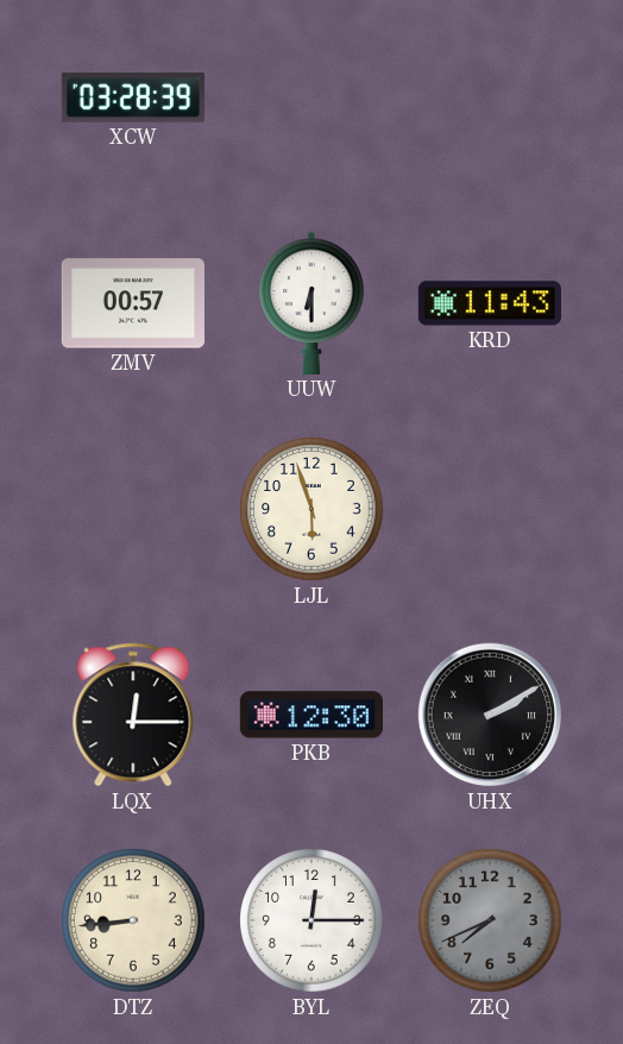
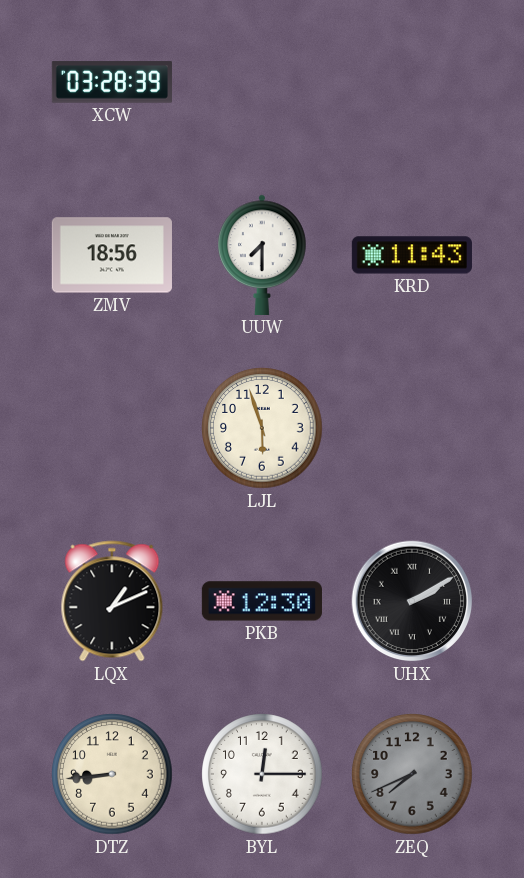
ZMV: 00:57 -> 18:56
UUW: 6:30 -> 7:30
LQX: 12:15 -> 1:11
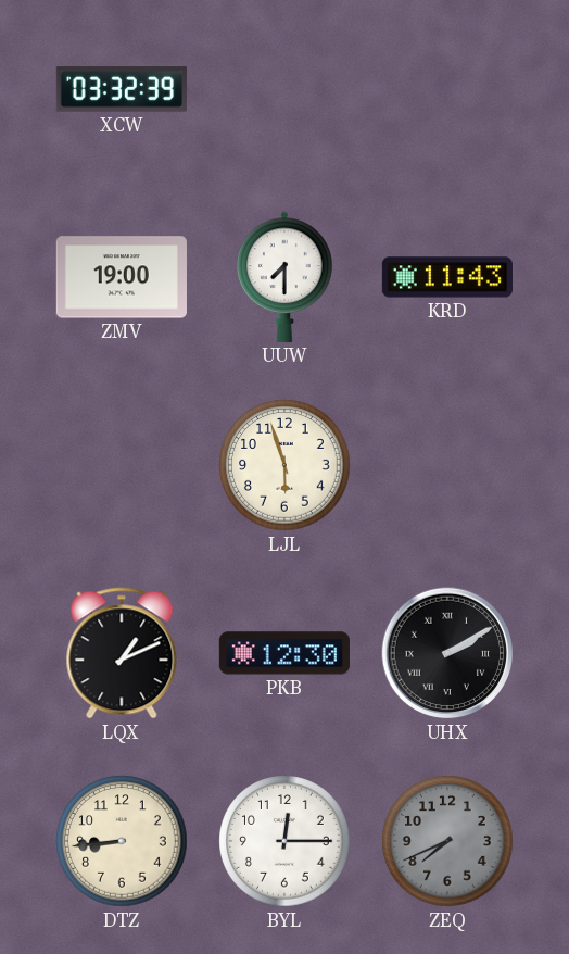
XCW: 03:28 -> 03:32
ZMV: 18:56 -> 19:00
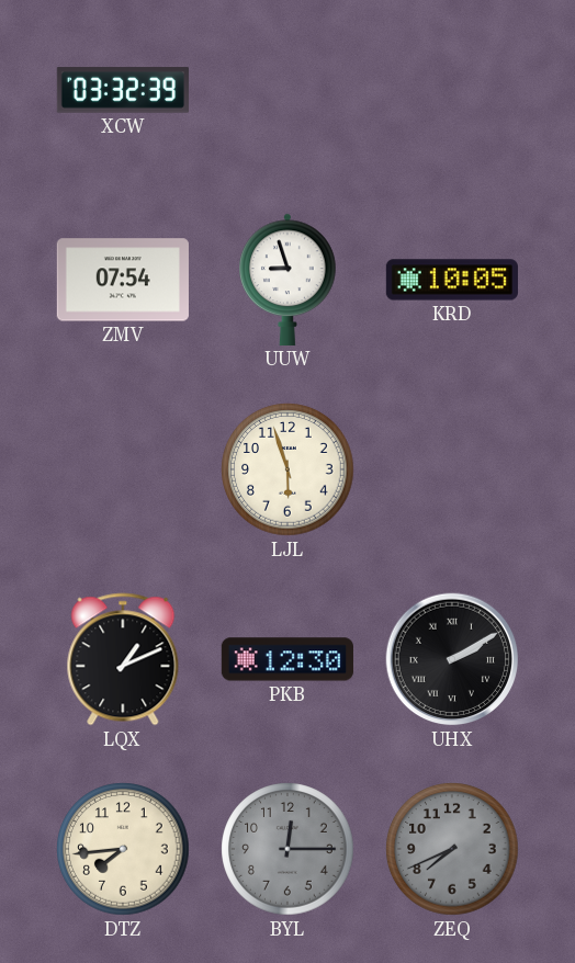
ZMV: 19:00 -> 07:54
UUW: 7:30 -> 8:57
KRD: 11:43 -> 10:05
DTZ: 8:44 -> 7:44
BYL dial: white -> grey
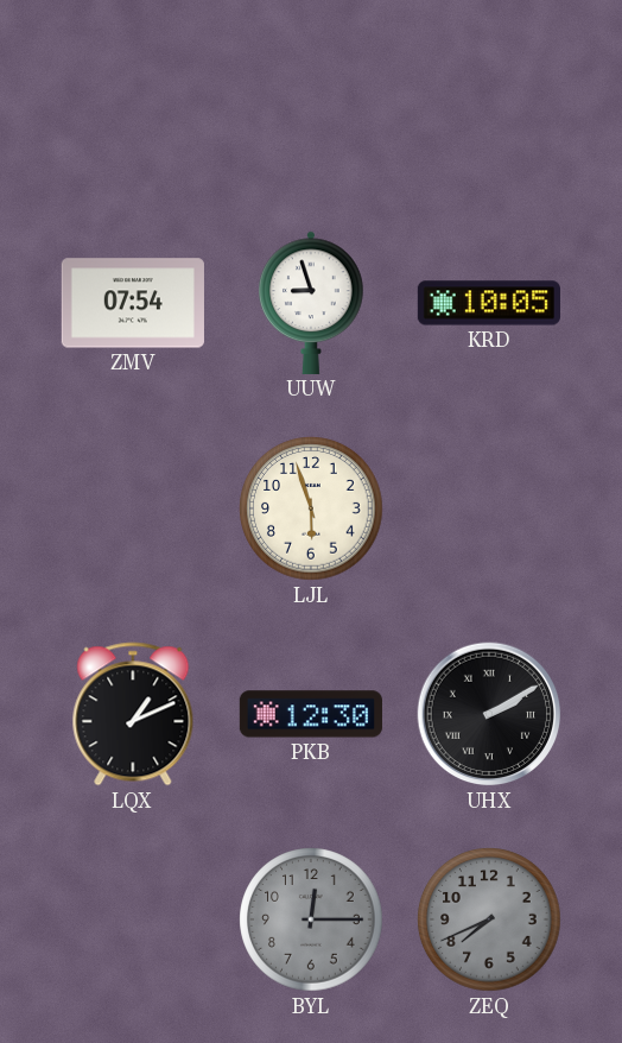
XCW: 03:32 -> none
DTZ: 7:44 -> none
